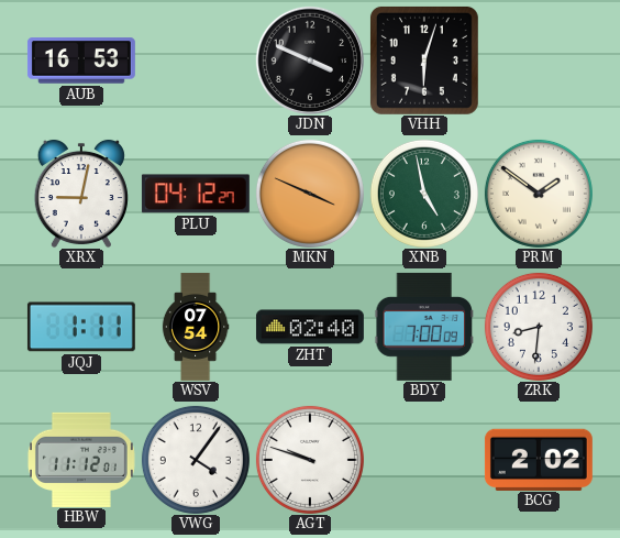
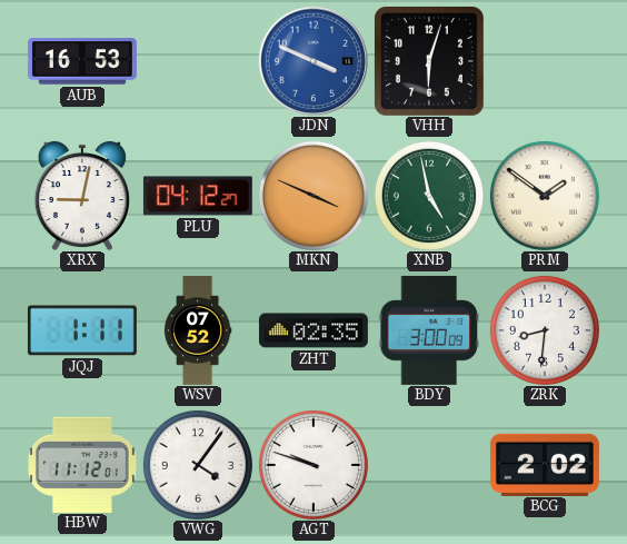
JDN dial: black -> blue
WSV: 07:54 -> 07:52
ZHT: 02:40 -> 02:35
BDY: 7:00 -> 3:00
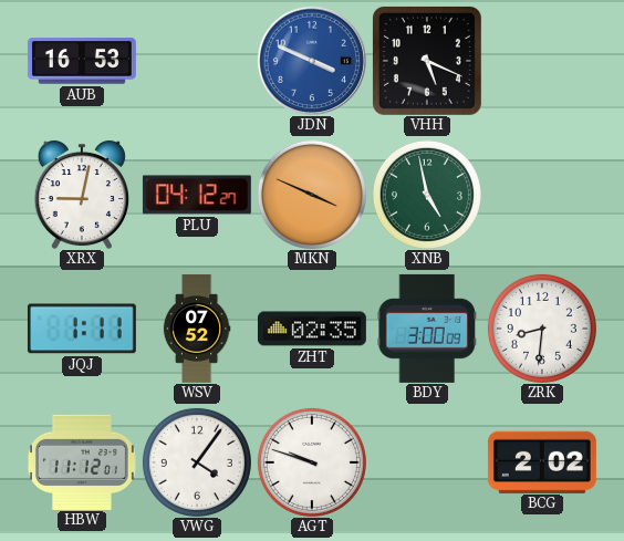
VHH: 6:03 -> 5:19
PRM: 1:51 -> none
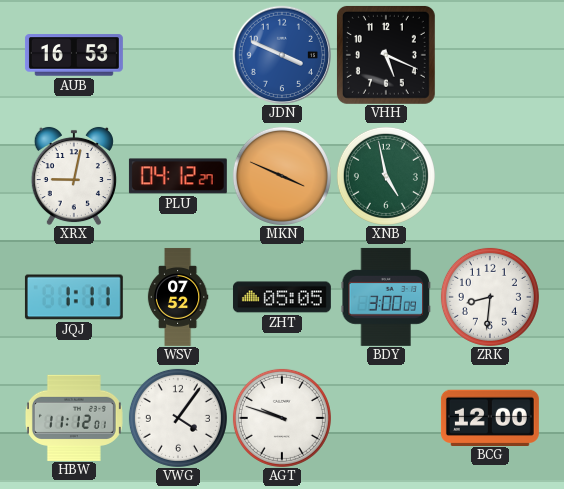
ZHT: 02:35 -> 05:05
BCG: 2:02 -> 12:00
